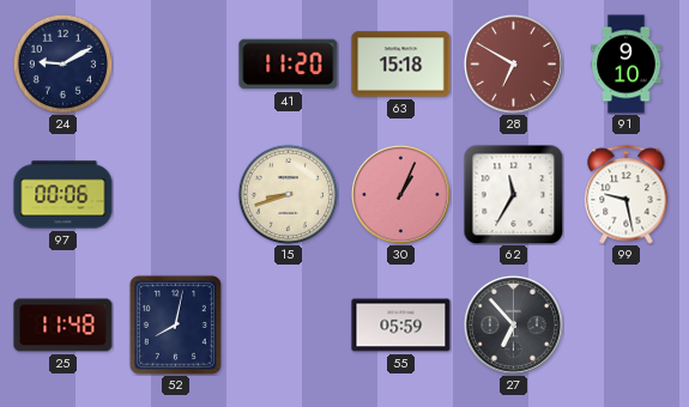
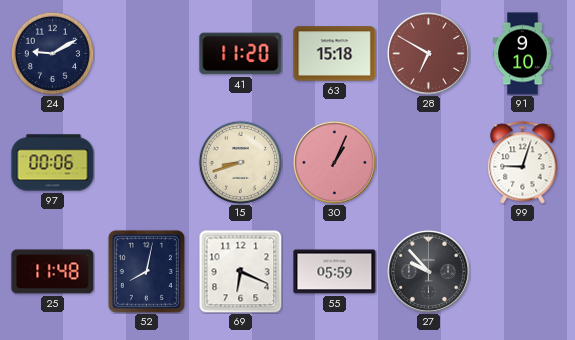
62: 11:35 -> none
99: 9:28 -> 9:03
69: none -> 6:19
27: 6:53 -> 9:53
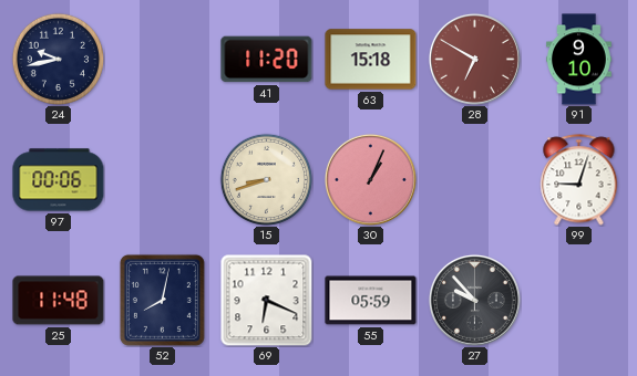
24: 9:10 -> 9:43
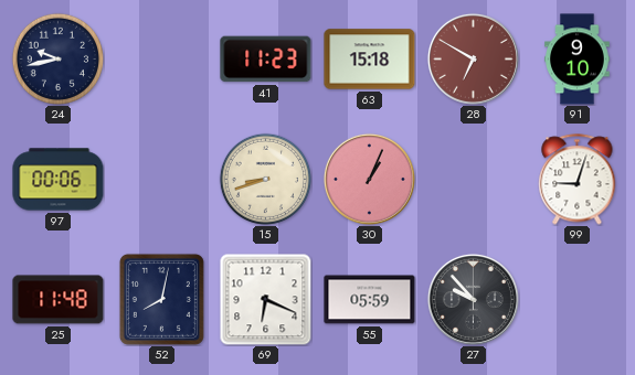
41: 11:20 -> 11:23
